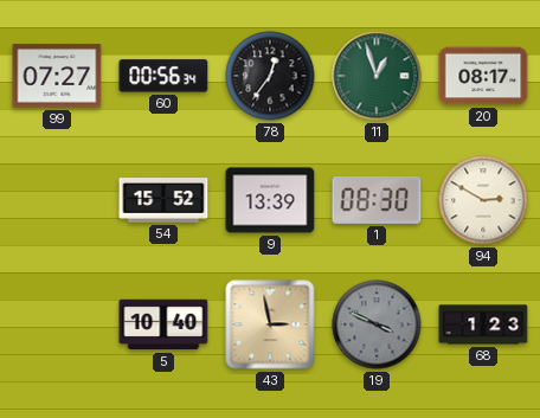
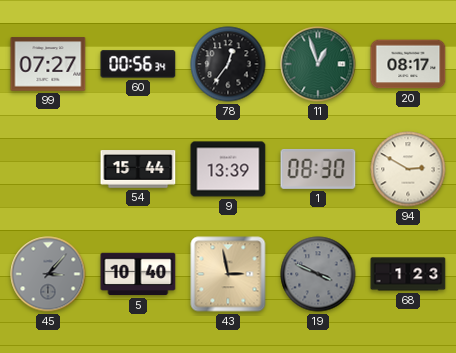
54: 15:52 -> 15:44
45: none -> 3:07
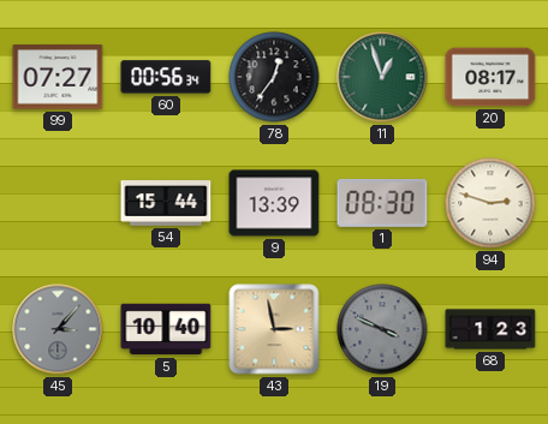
94: 2:50 -> 2:48
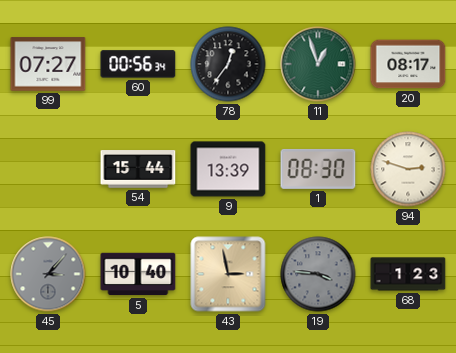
19: 3:49 -> 3:46
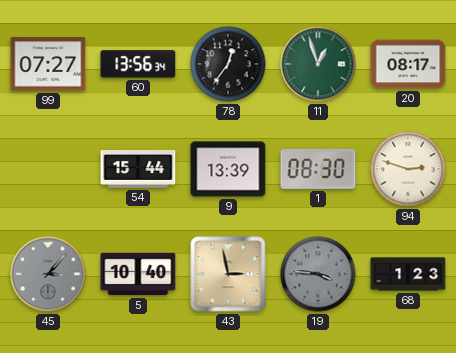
60: 00:56 -> 13:56
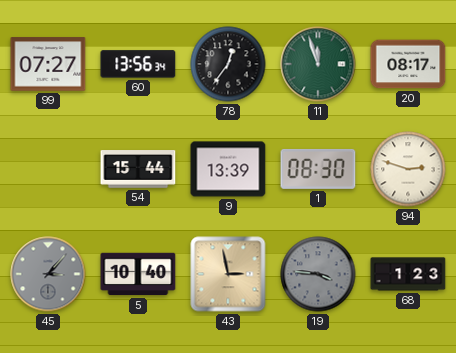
11: 12:57 -> 11:57
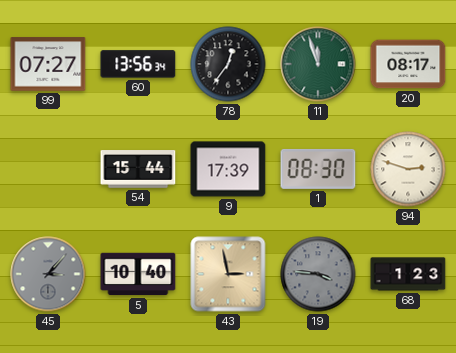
9: 13:39 -> 17:39
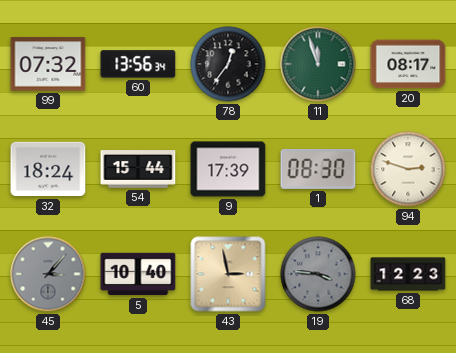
99: 07:27 -> 07:32
32: none -> 18:24
68: 1:23 -> 12:23
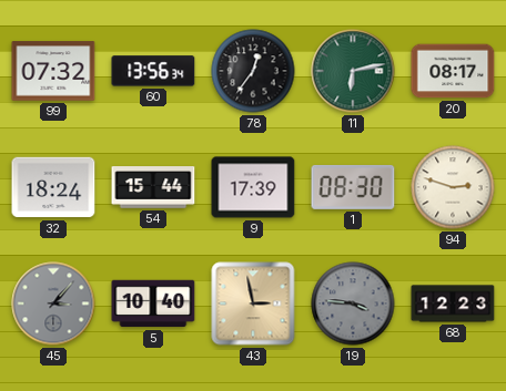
11: 11:57 -> 6:13
